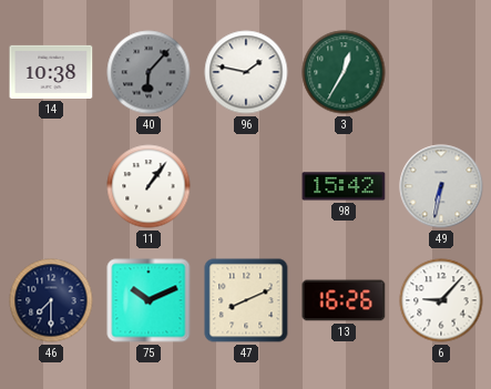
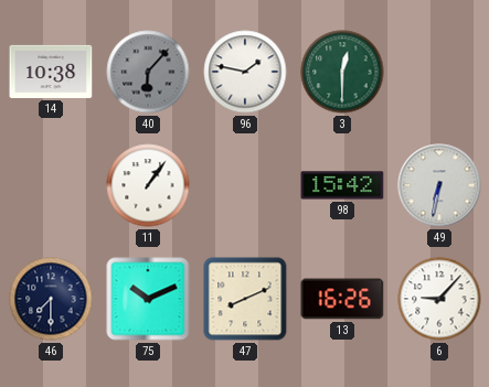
3: 12:35 -> 12:30
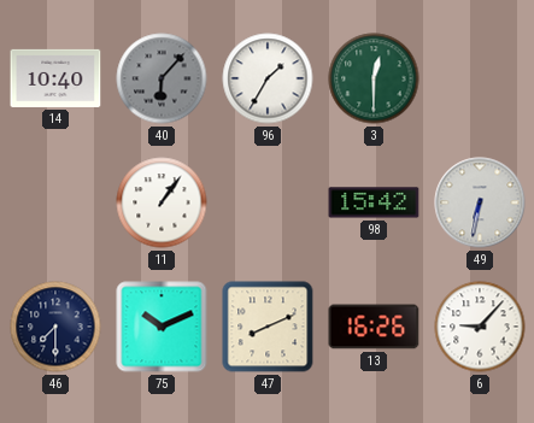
14: 10:38 -> 10:40
96: 1:47 -> 1:35
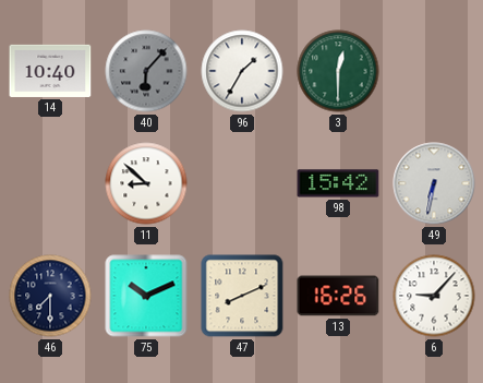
11: 1:06 -> 8:52
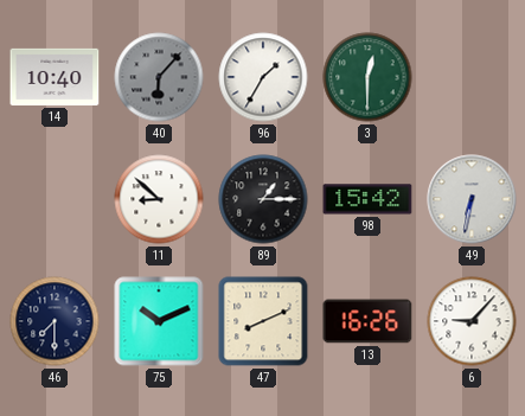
89: none -> 1:15
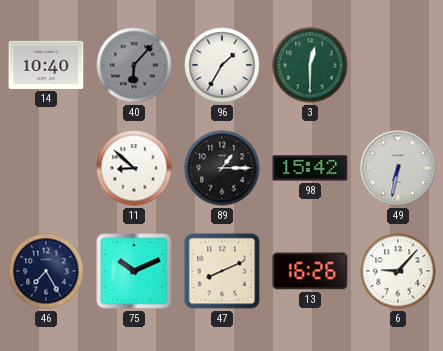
46: 7:30 -> 7:25
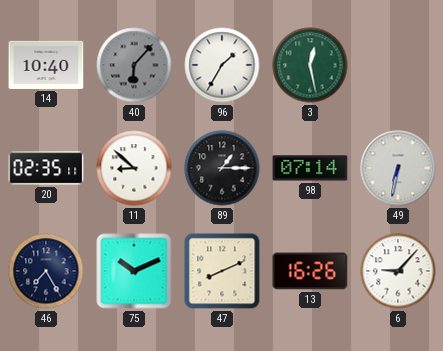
3: 12:30 -> 12:28
20: none -> 02:35
98: 15:42 -> 07:14
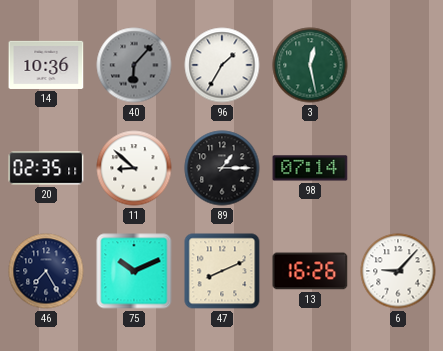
14: 10:40 -> 10:36
49: 6:32 -> none
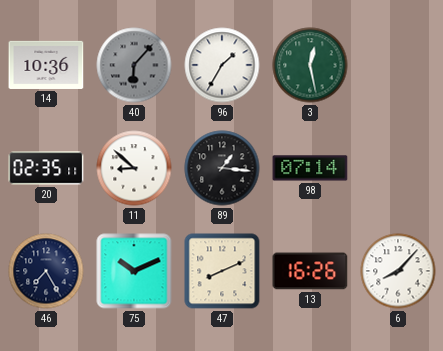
89: 1:15 -> 1:16
6: 9:07 -> 8:07
